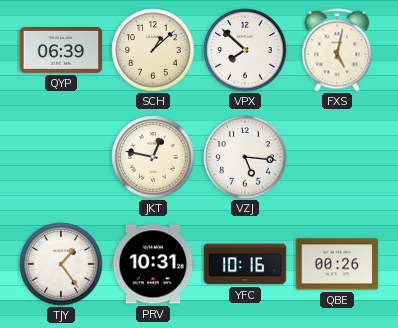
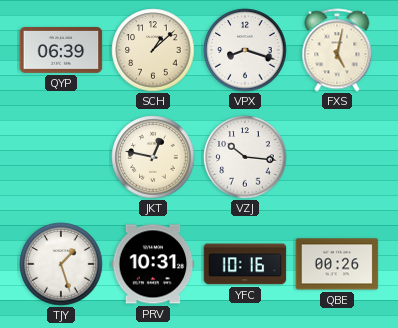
VPX: 7:52 -> 8:18
VZJ: 5:16 -> 10:16
TJY: 1:24 -> 1:27
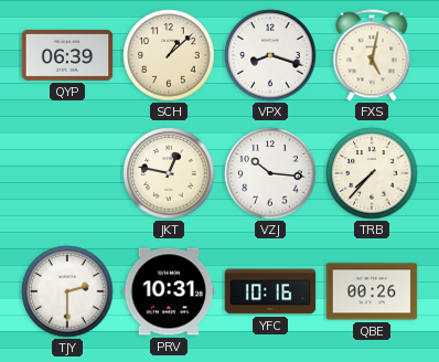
TRB: none -> 7:37
TJY: 1:27 -> 2:30
